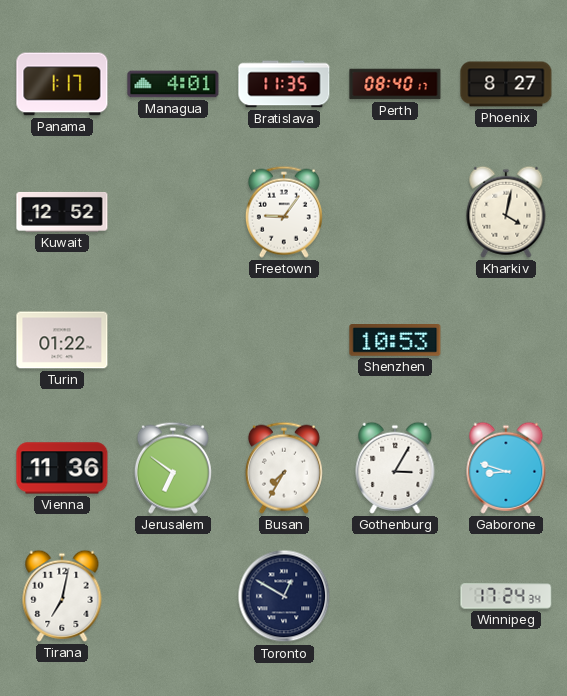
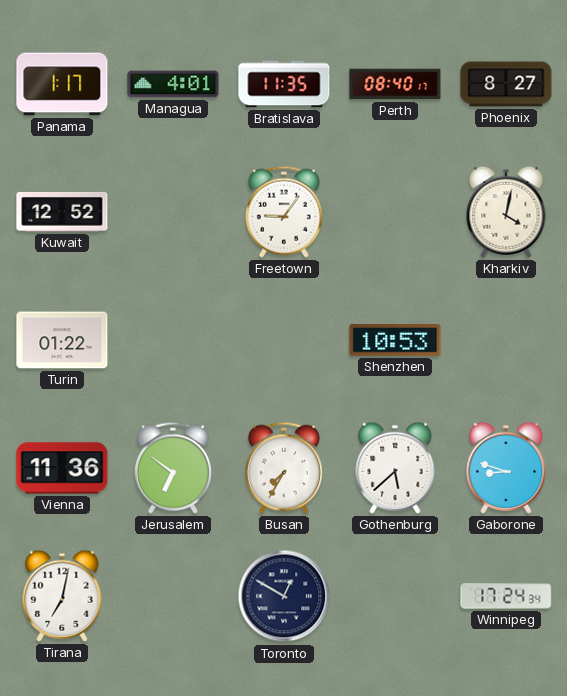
Gothenburg: 3:05 -> 5:38
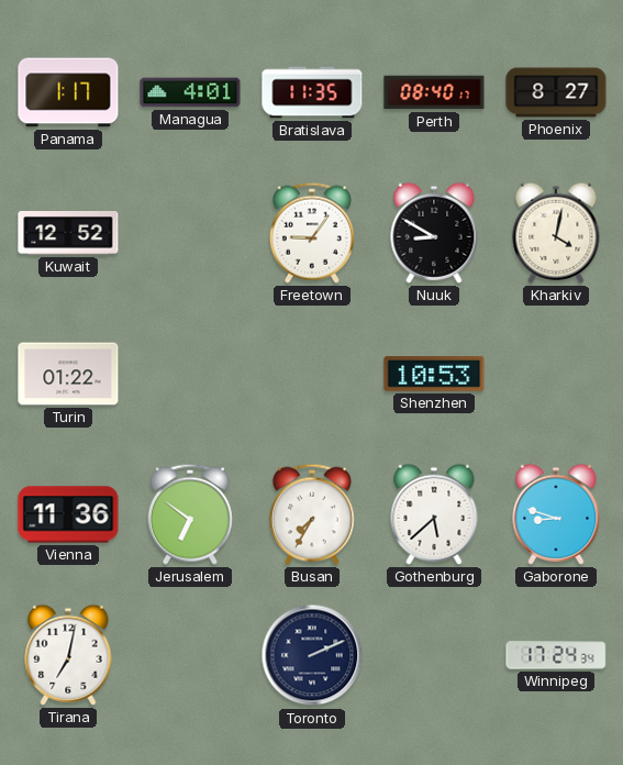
Nuuk: none -> 8:50
Toronto: 12:50 -> 2:11
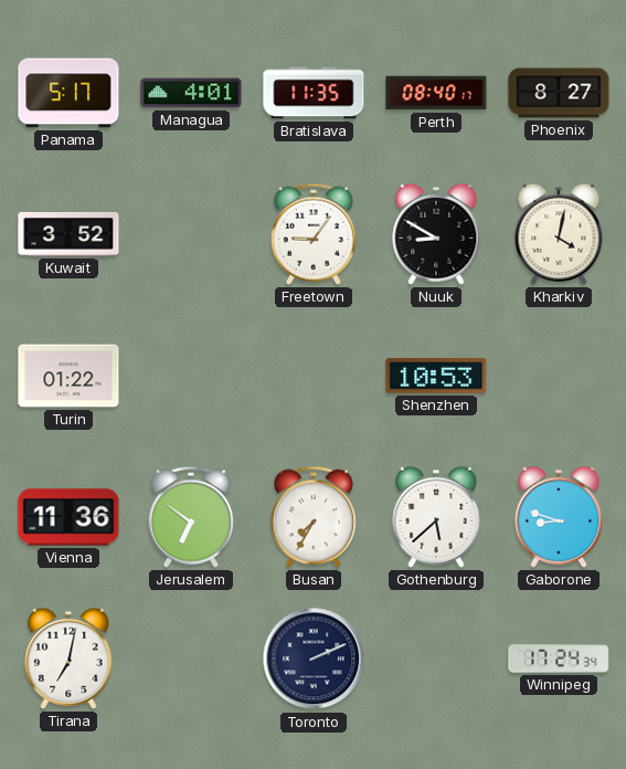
Panama: 1:17 -> 5:17
Kuwait: 12:52 -> 3:52
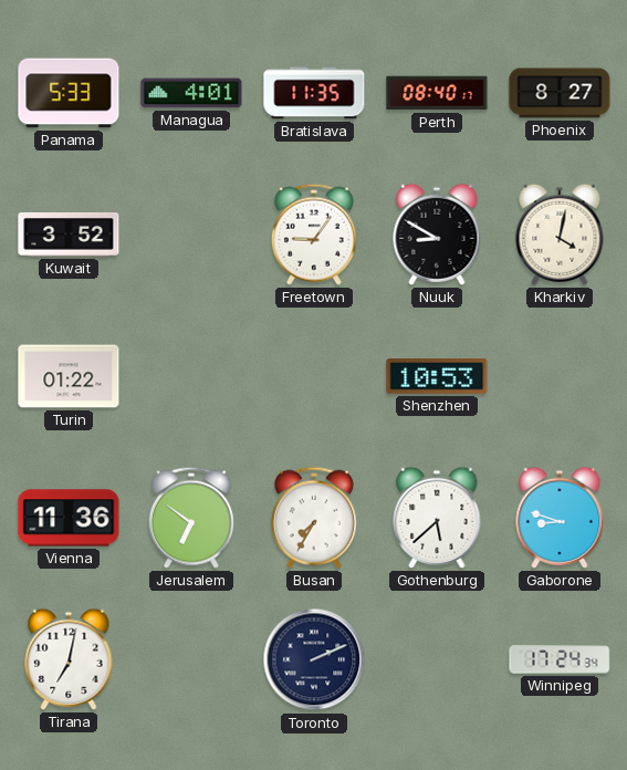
Panama: 5:17 -> 5:33
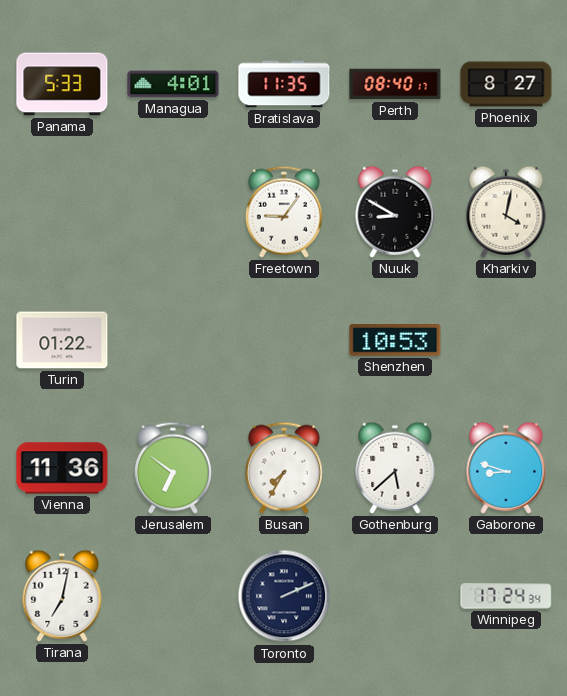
Kuwait: 3:52 -> none
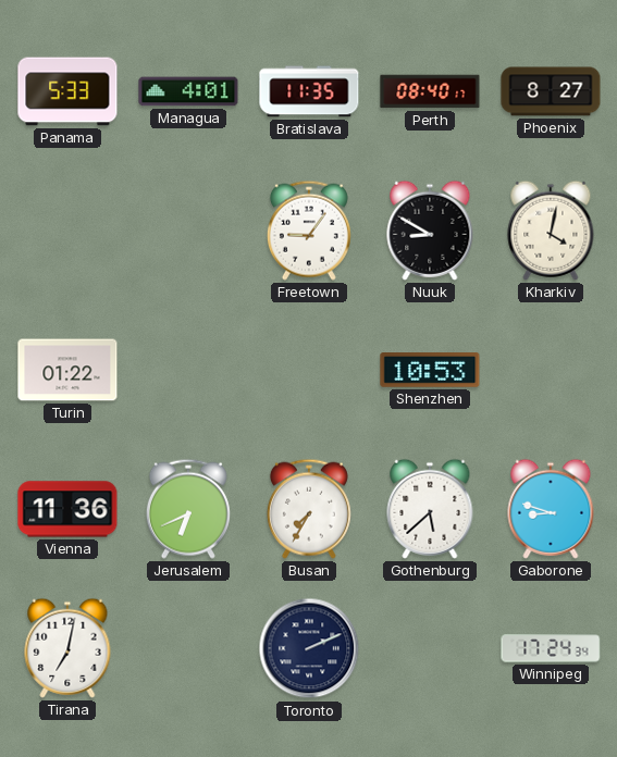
Jerusalem: 6:51 -> 6:41
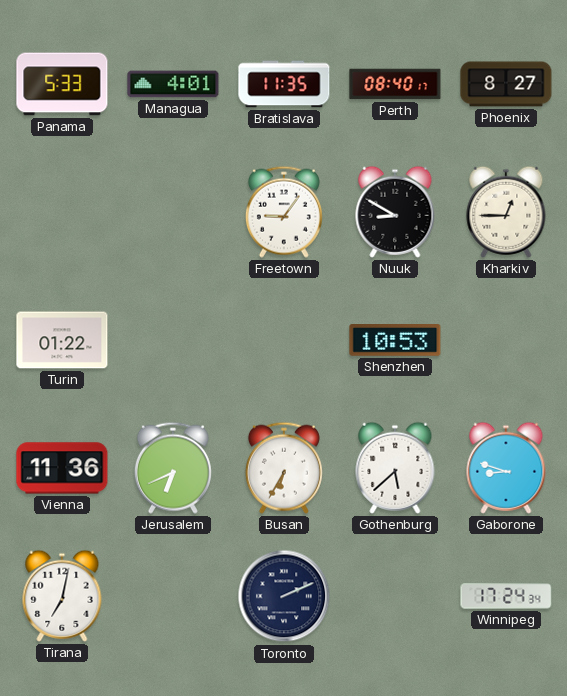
Kharkiv: 4:02 -> 12:45
Busan: 7:35 -> 6:35
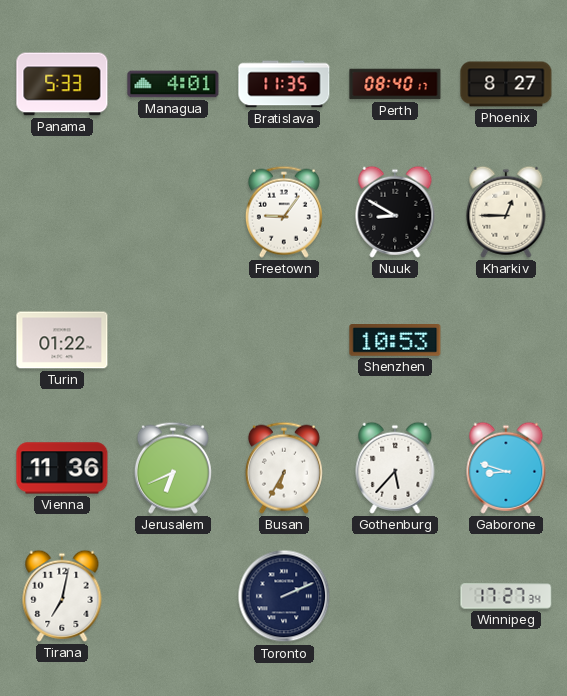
Gothenburg: 5:38 -> 5:37
Winnipeg: 17:24 -> 17:27
